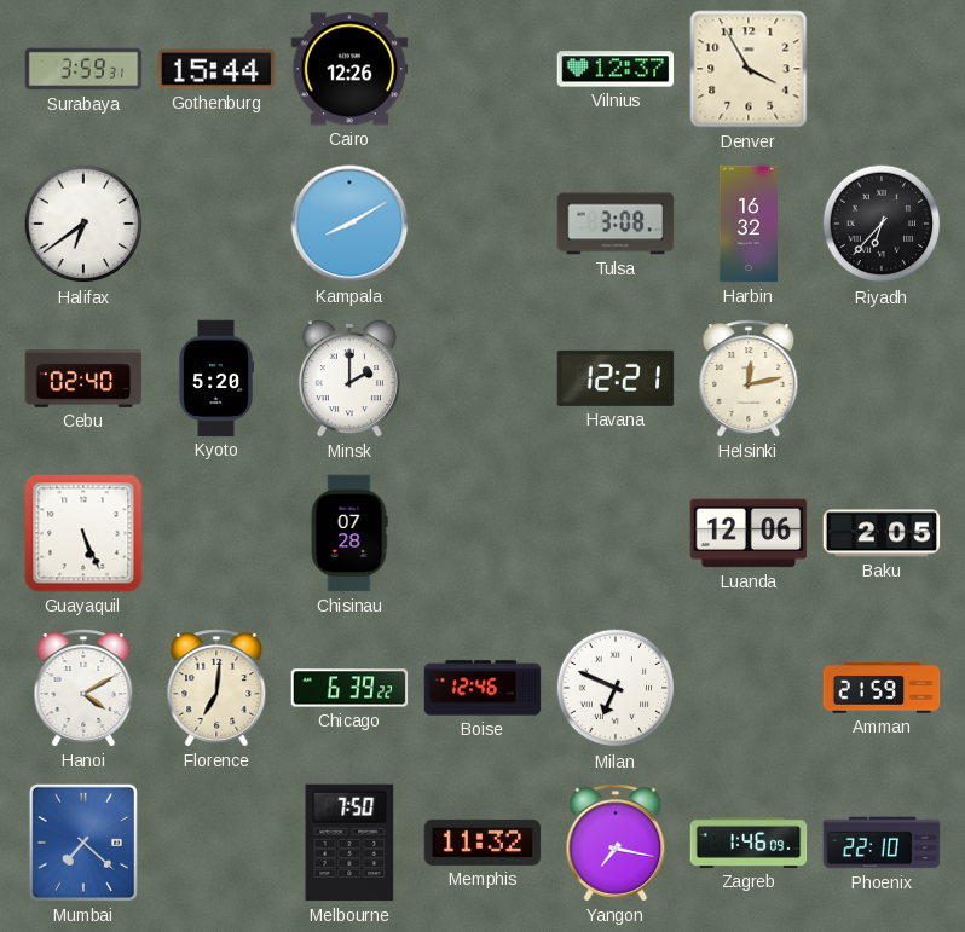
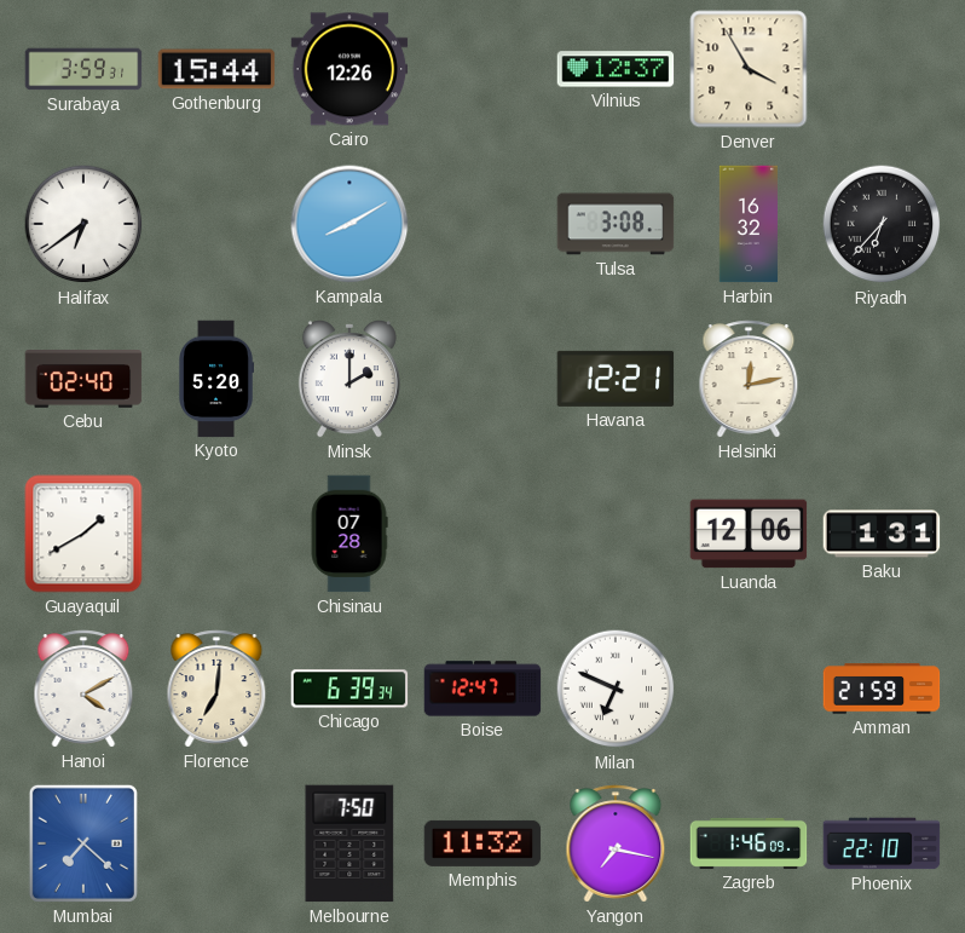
Guayaquil: 5:26 -> 1:40
Baku: 2:05 -> 1:31
Chicago: 6:39:22 -> 6:39:34
Boise: 12:46 -> 12:47
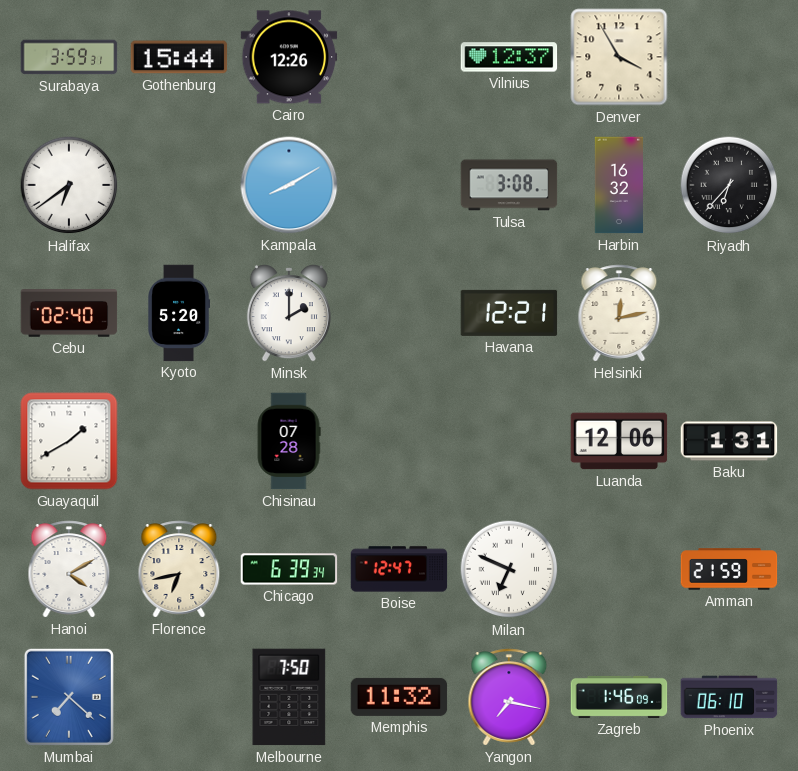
Florence: 7:01 -> 6:43
Phoenix: 22:10 -> 06:10
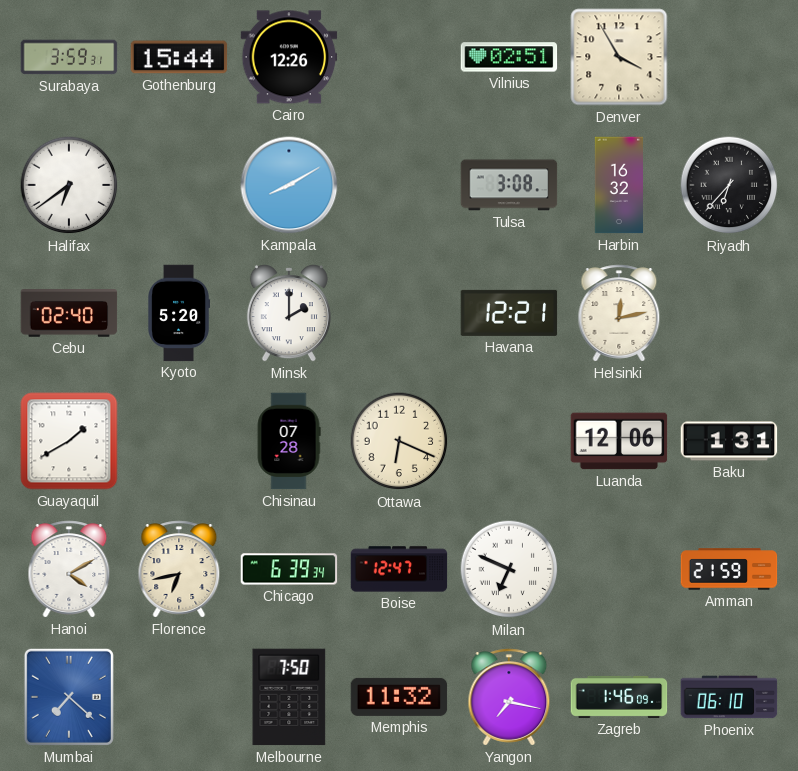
Vilnius: 12:37 -> 02:51
Ottawa: none -> 6:19
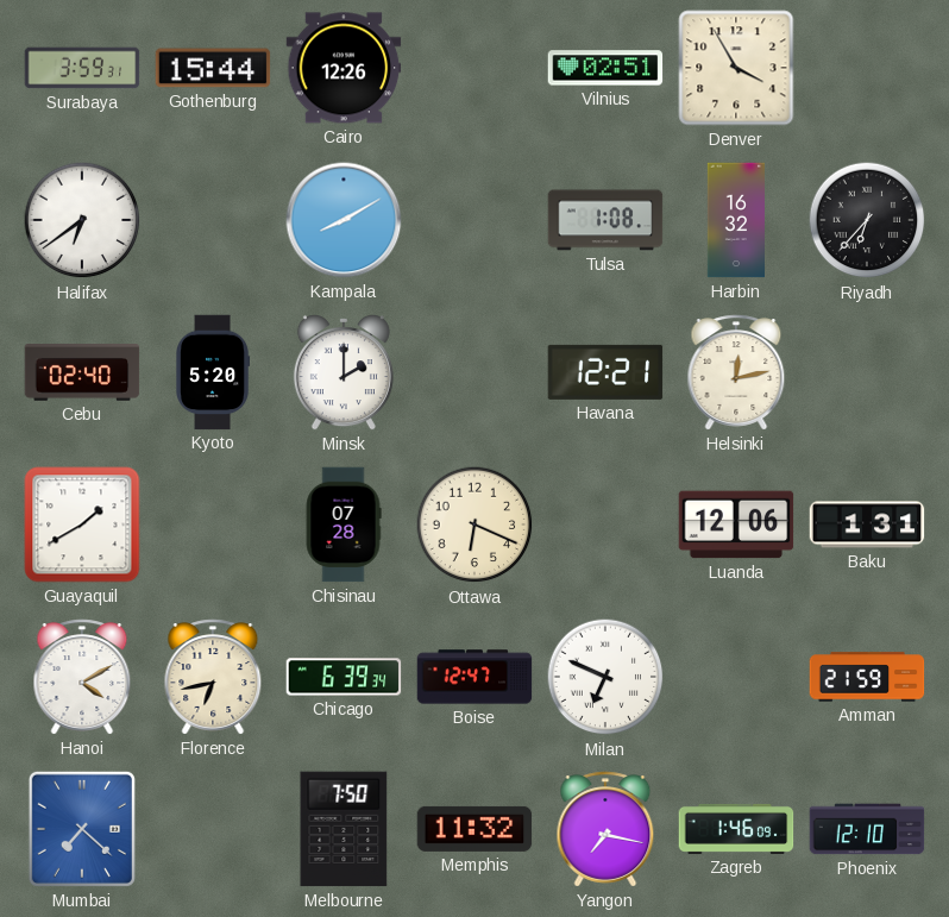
Tulsa: 3:08 -> 1:08
Phoenix: 06:10 -> 12:10
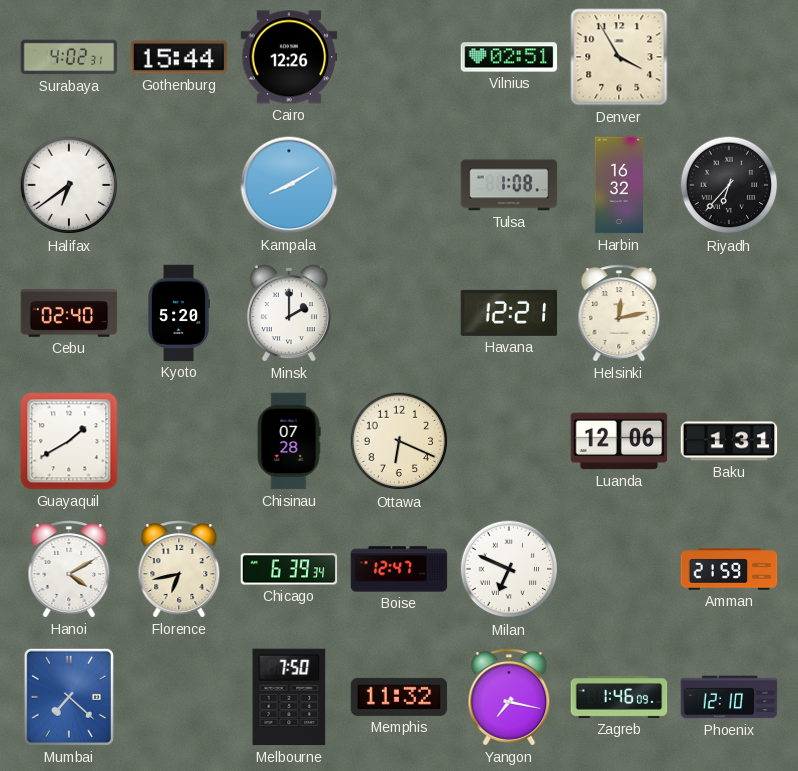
Surabaya: 3:59 -> 4:02
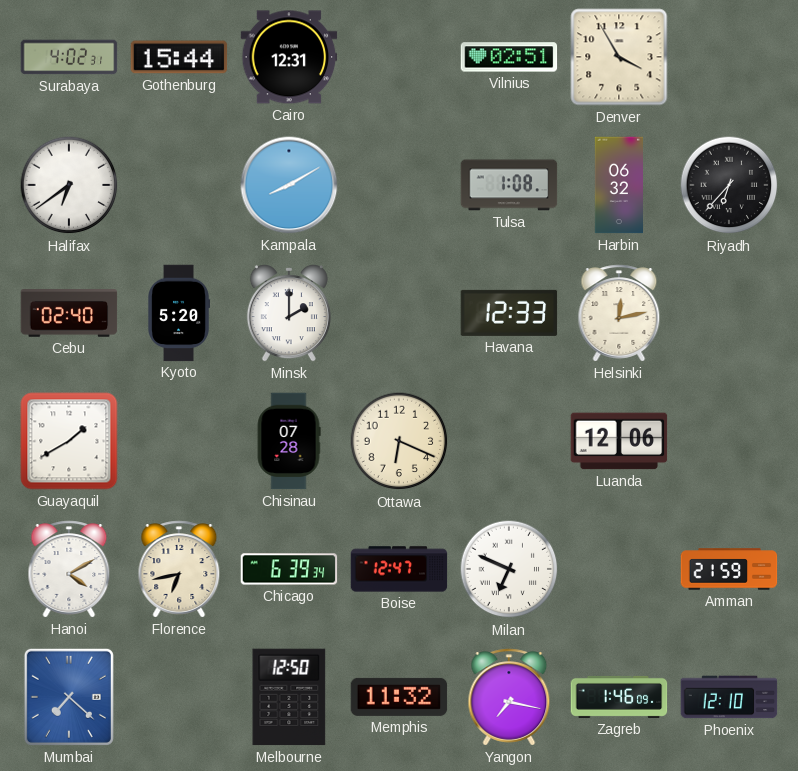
Cairo: 12:26 -> 12:31
Harbin: 16:32 -> 06:32
Havana: 12:21 -> 12:33
Baku: 1:31 -> none
Melbourne: 7:50 -> 12:50
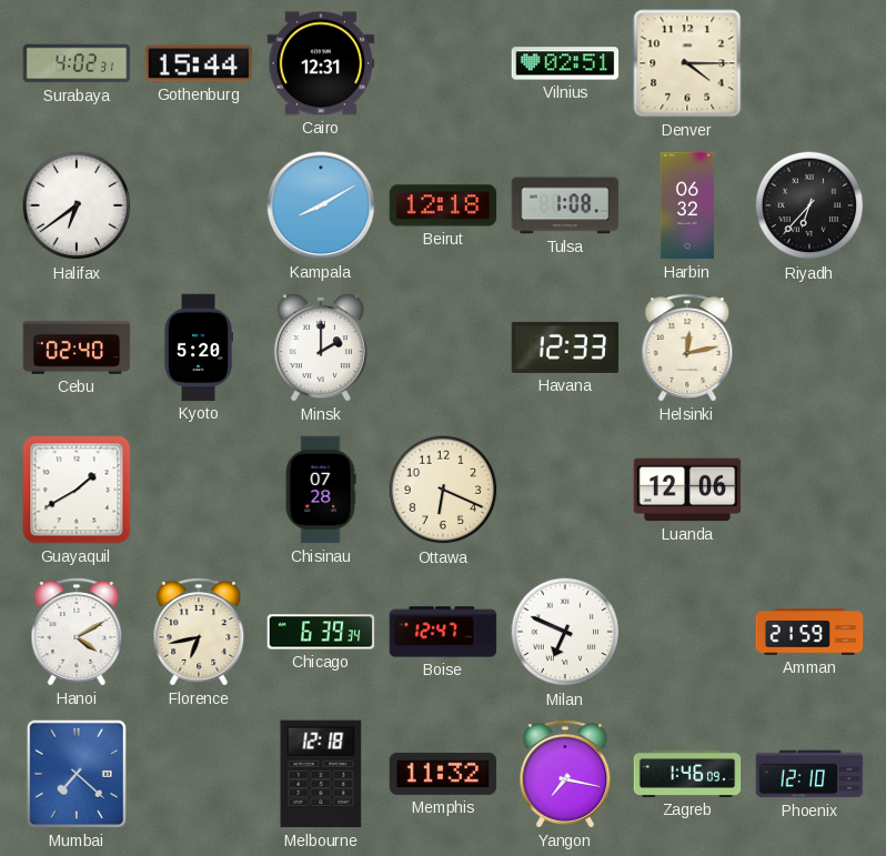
Denver: 3:55 -> 4:15
Beirut: none -> 12:18
Melbourne: 12:50 -> 12:18
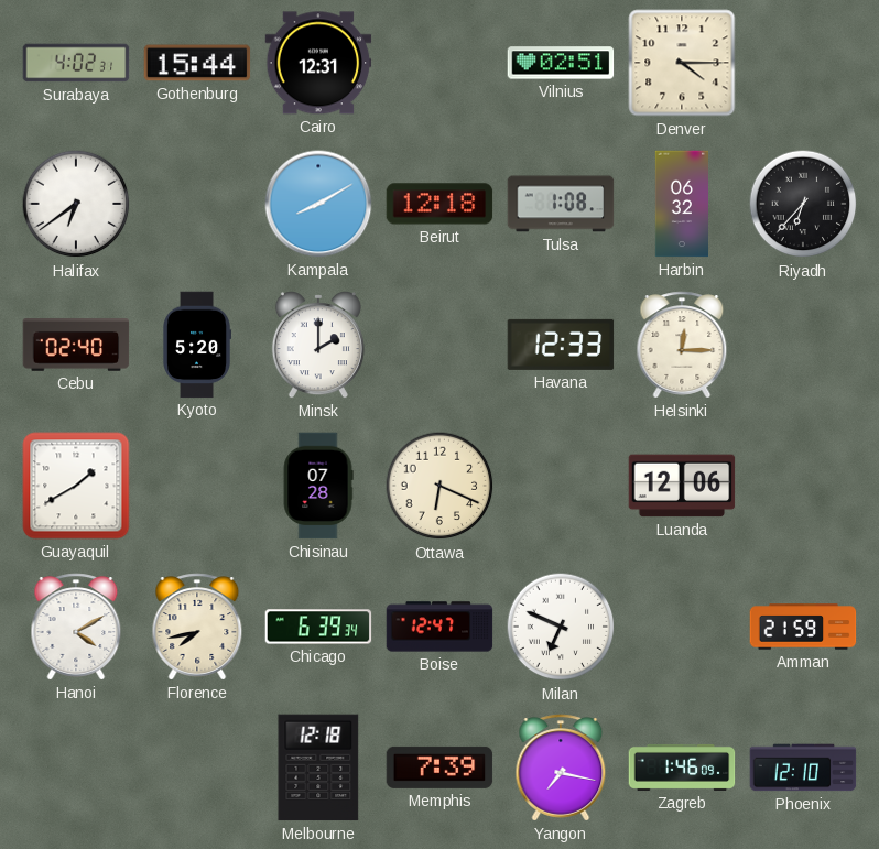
Helsinki: 12:13 -> 12:15
Florence: 6:43 -> 7:43
Mumbai: 7:22 -> none
Memphis: 11:32 -> 7:39
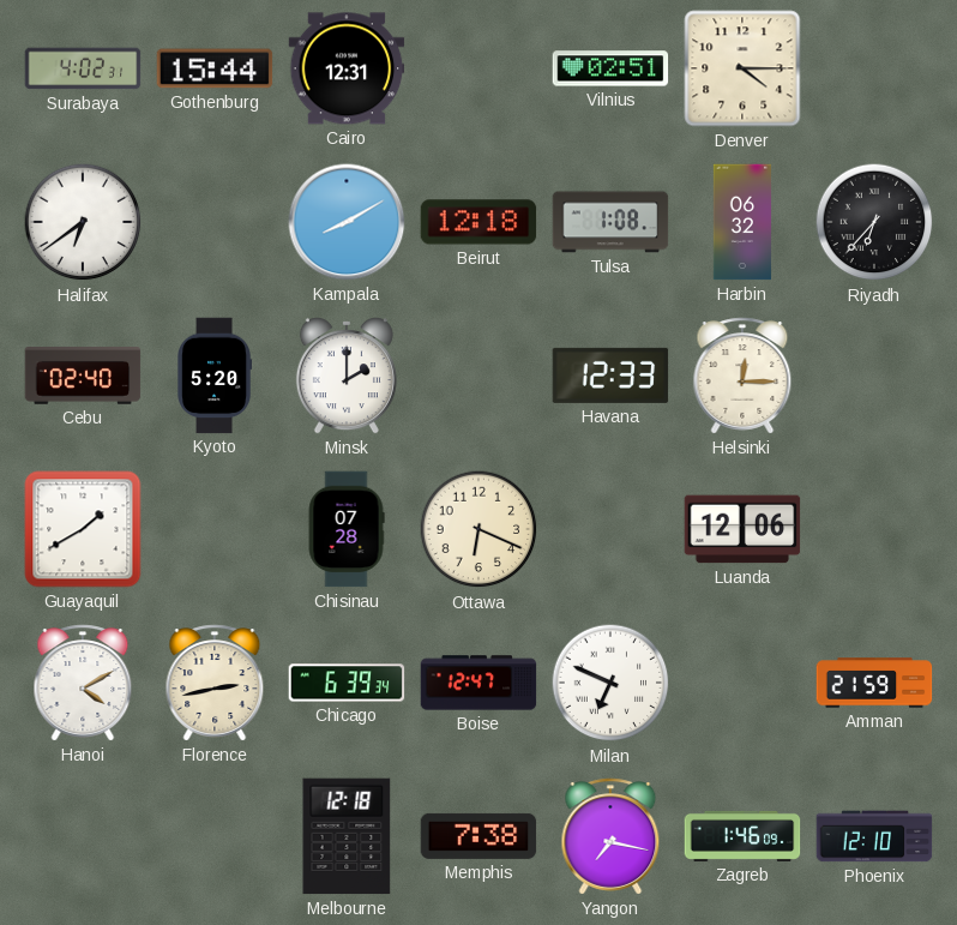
Florence: 7:43 -> 2:43
Memphis: 7:39 -> 7:38
